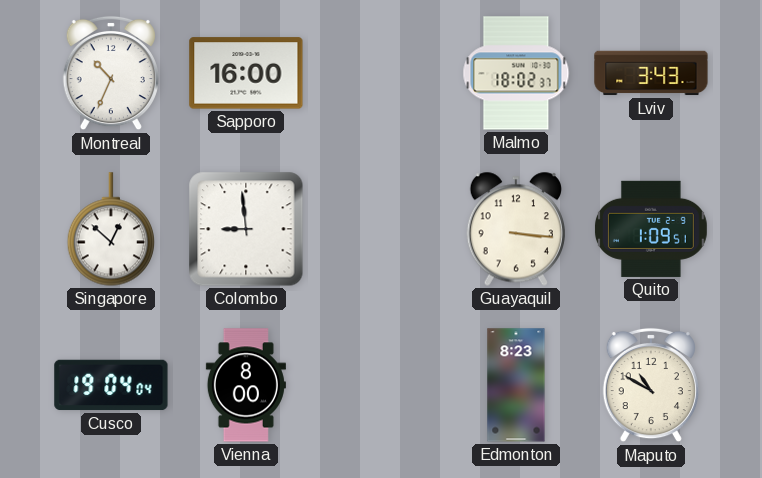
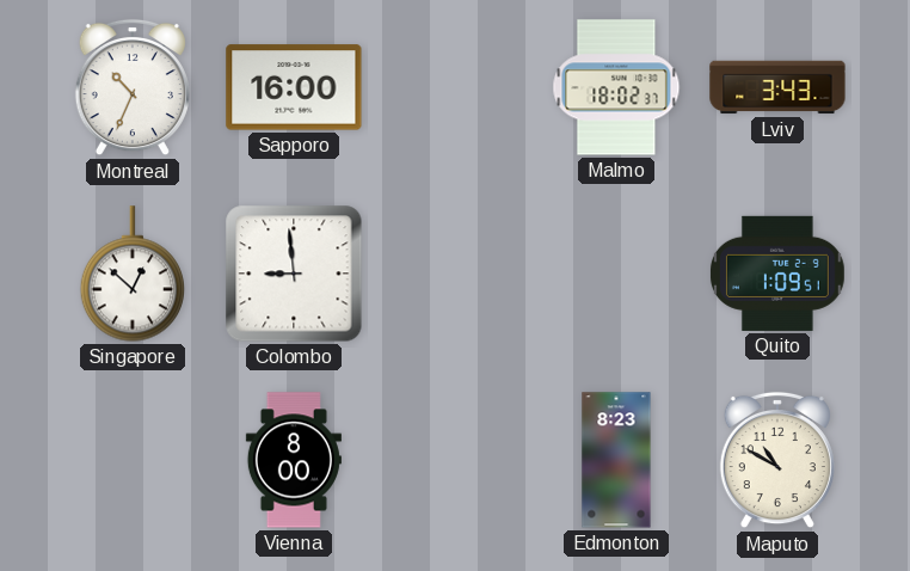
Guayaquil: 3:16 -> none
Cusco: 19:04 -> none
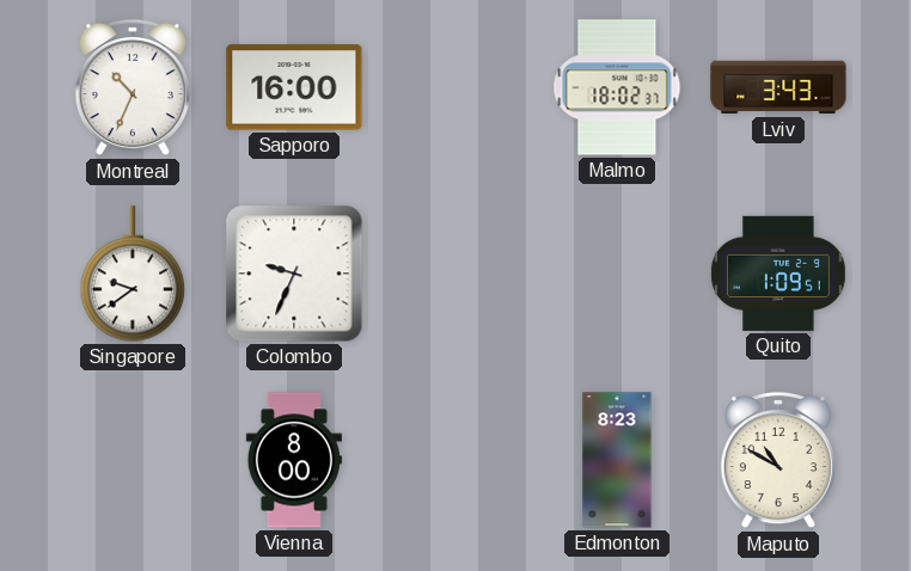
Singapore: 12:52 -> 9:39
Colombo: 8:59 -> 9:34
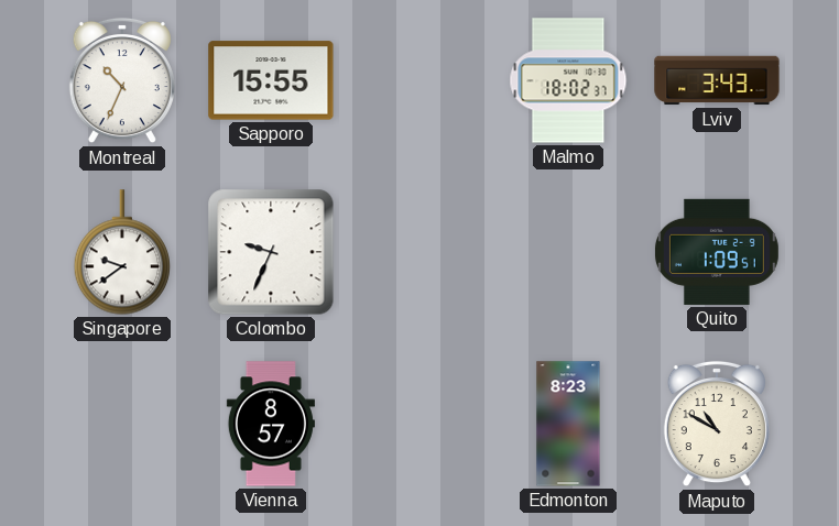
Sapporo: 16:00 -> 15:55
Vienna: 8:00 -> 8:57
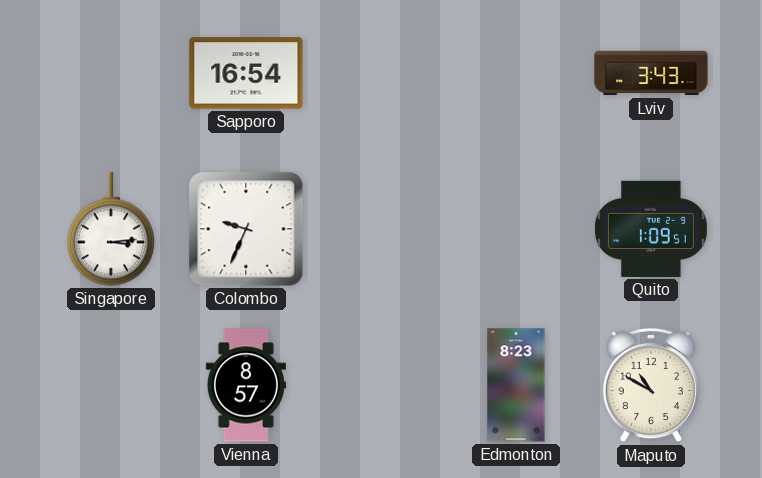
Montreal: 10:34 -> none
Sapporo: 15:55 -> 16:54
Malmo: 18:02 -> none
Singapore: 9:39 -> 3:14
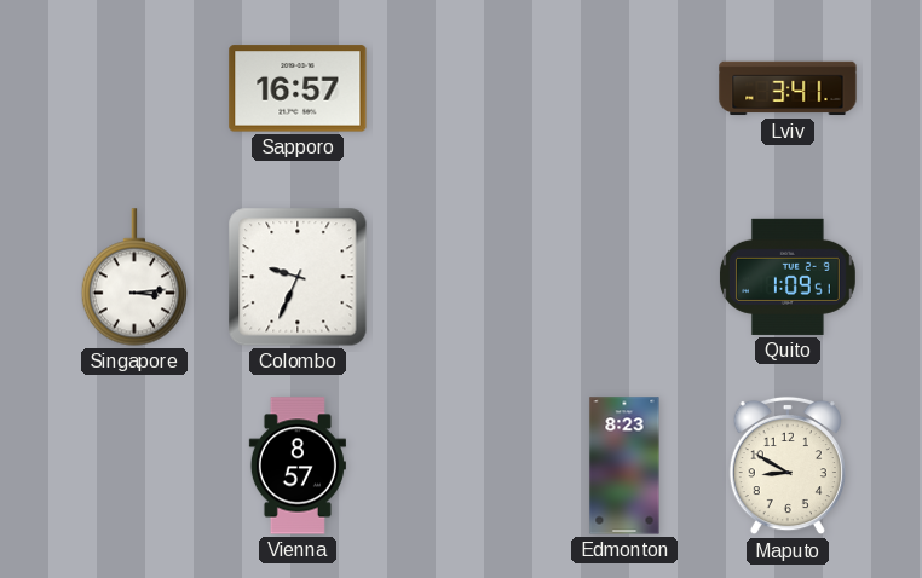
Sapporo: 16:54 -> 16:57
Lviv: 3:43 -> 3:41
Maputo: 10:50 -> 8:50
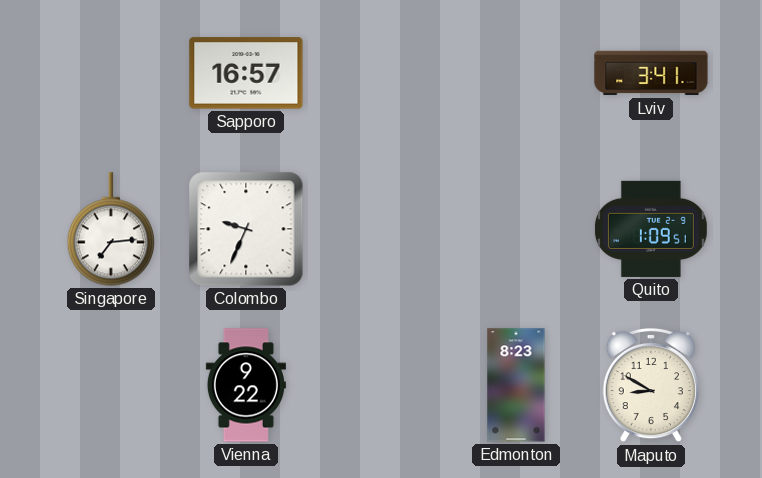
Singapore: 3:14 -> 7:14
Vienna: 8:57 -> 9:22
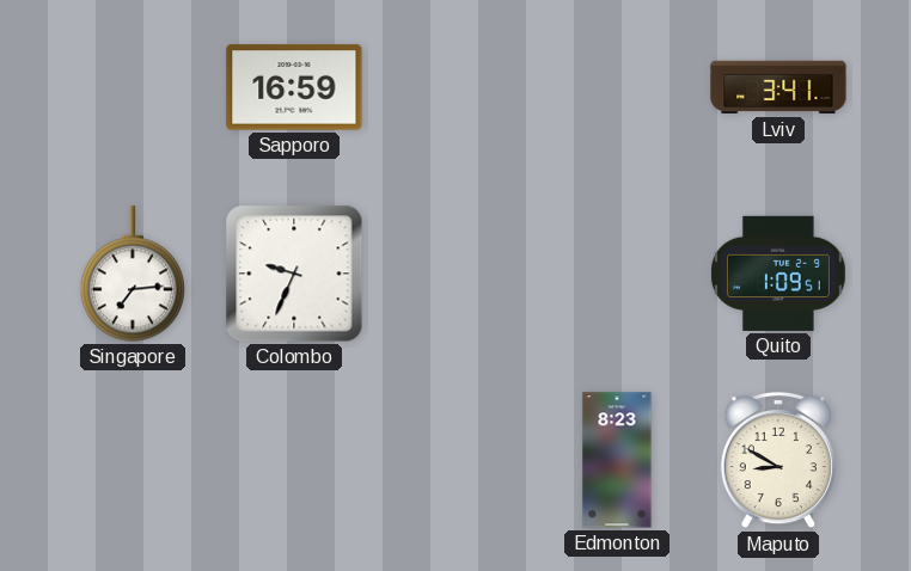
Sapporo: 16:57 -> 16:59
Vienna: 9:22 -> none
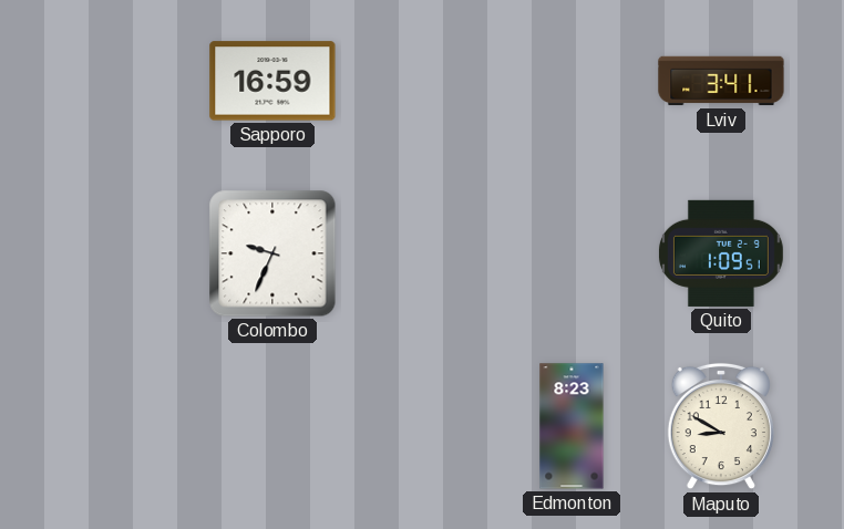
Singapore: 7:14 -> none
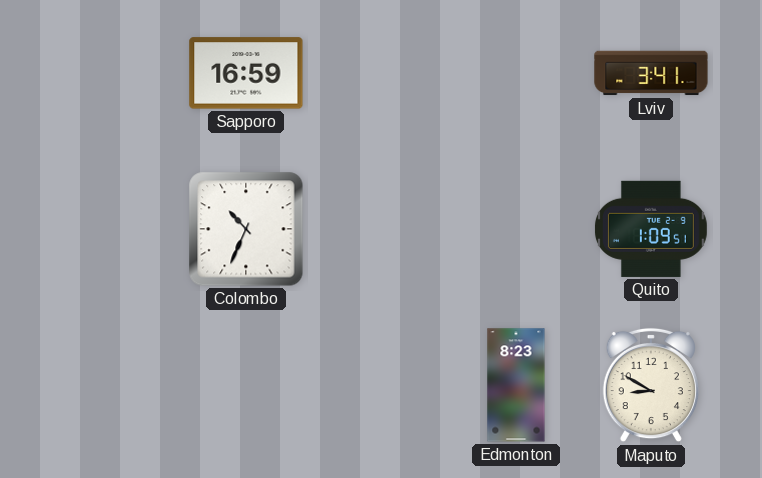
Colombo: 9:34 -> 10:34
